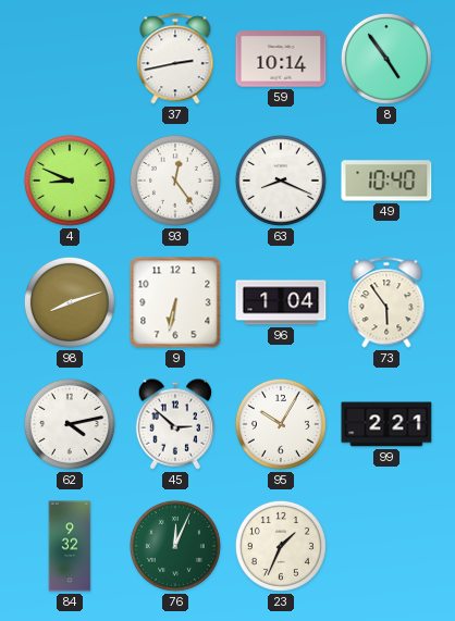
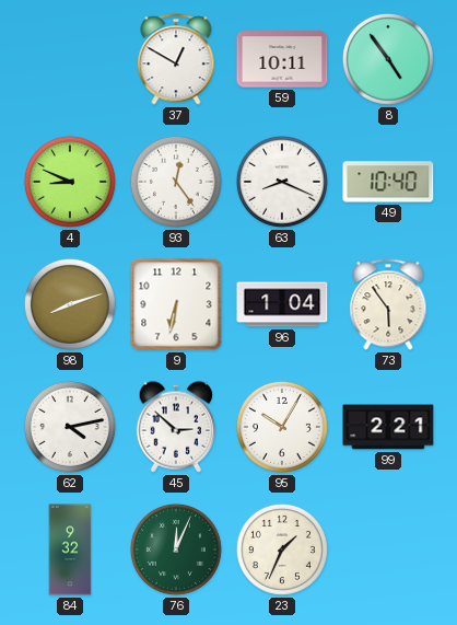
37: 2:43 -> 12:50
59: 10:14 -> 10:11
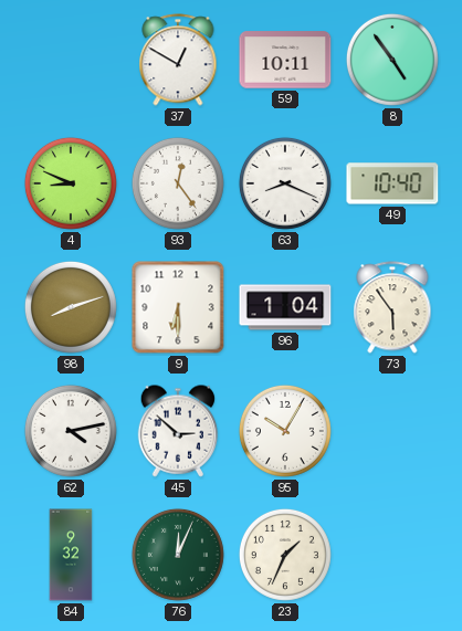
9: 6:32 -> 6:30
99: 2:21 -> none
